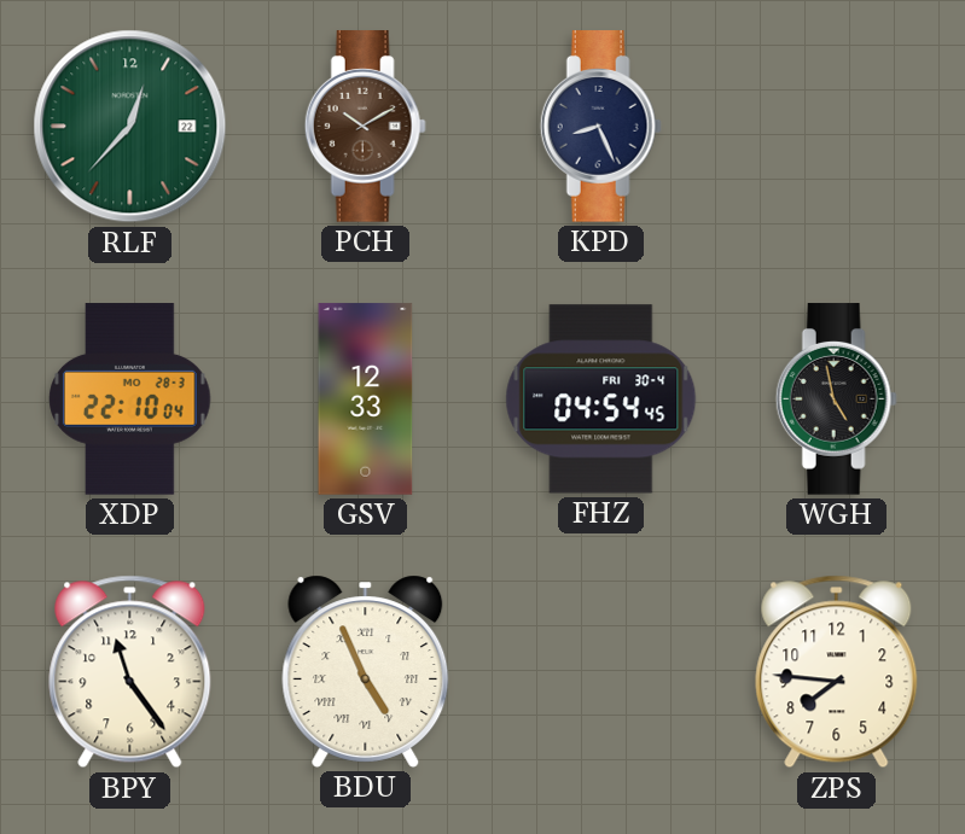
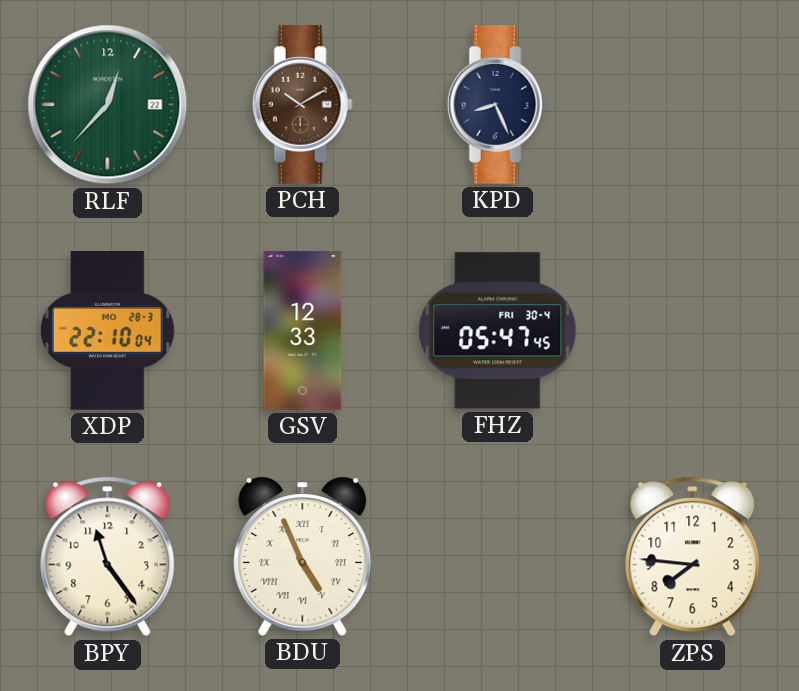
FHZ: 04:54 -> 05:47
WGH: 4:58 -> none
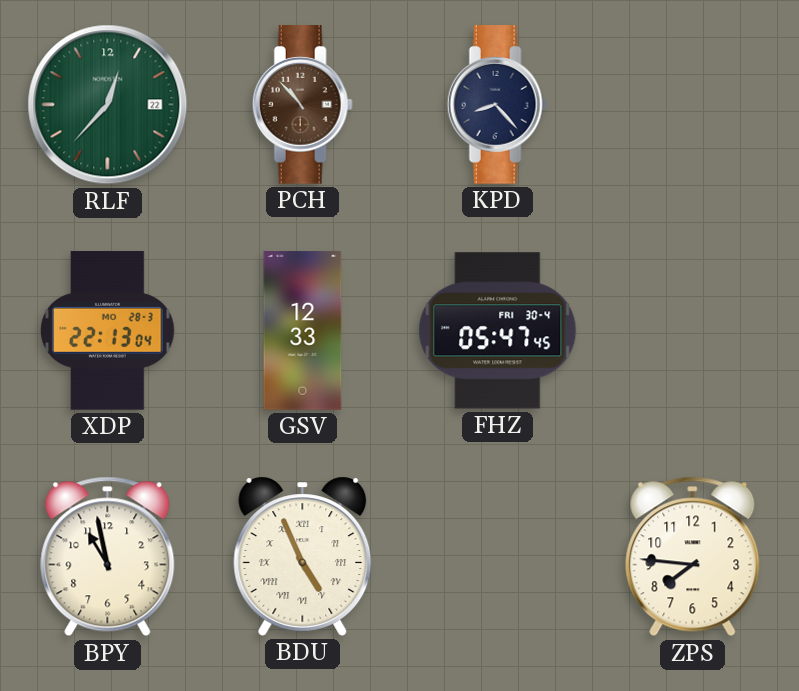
PCH: 10:10 -> 10:53
KPD: 8:26 -> 8:23
XDP: 22:10 -> 22:13
BPY: 11:24 -> 10:58
